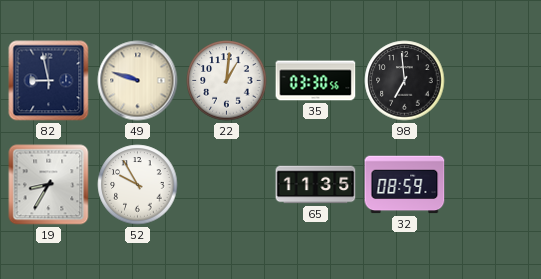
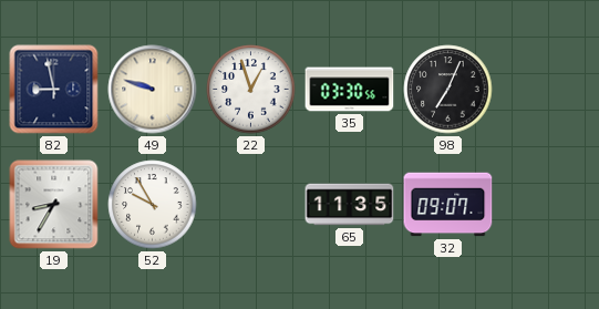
22: 1:01 -> 12:57
98: 6:59 -> 7:04
32: 08:59 -> 09:07
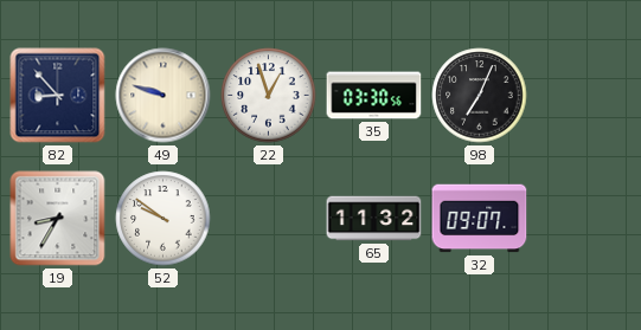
82: 8:58 -> 8:53
52: 9:55 -> 9:51
65: 11:35 -> 11:32
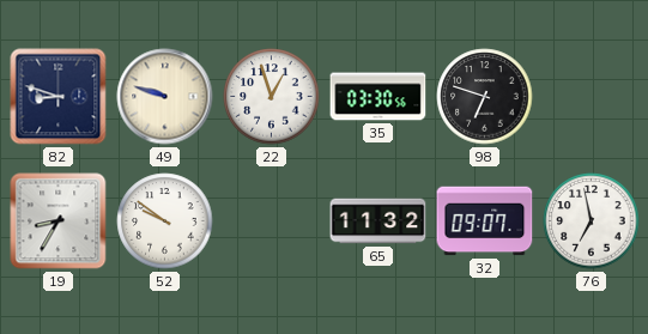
82: 8:53 -> 8:48
98: 7:04 -> 6:48
76: none -> 6:58
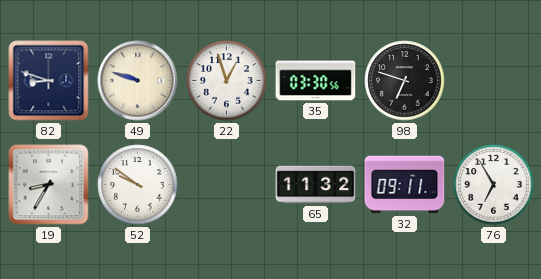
32: 09:07 -> 09:11
76: 6:58 -> 6:55
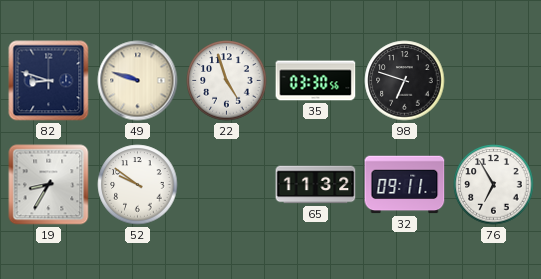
22: 12:57 -> 4:57
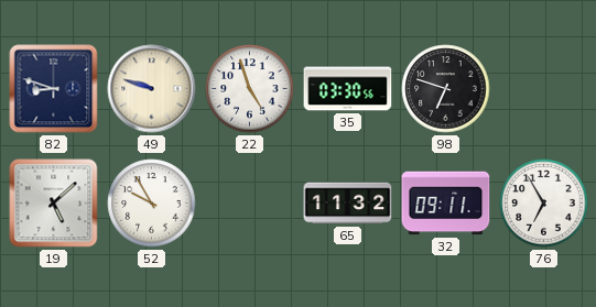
19: 8:35 -> 5:08
52: 9:51 -> 9:55
